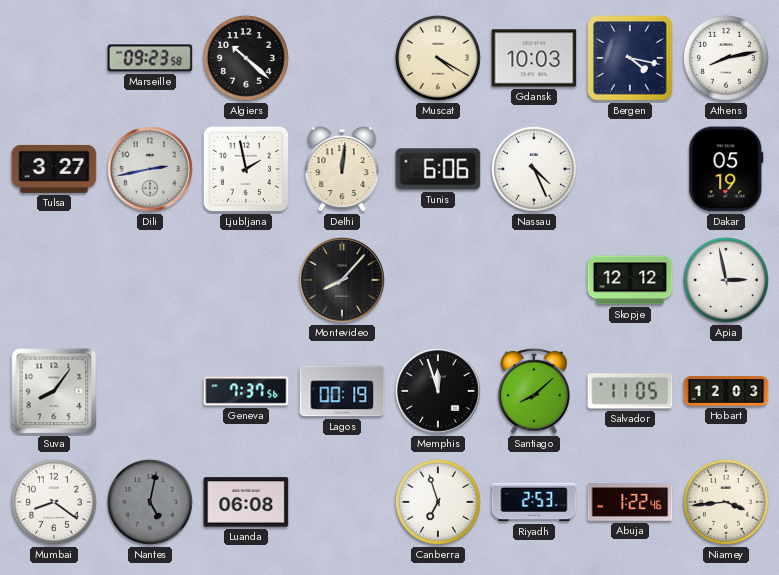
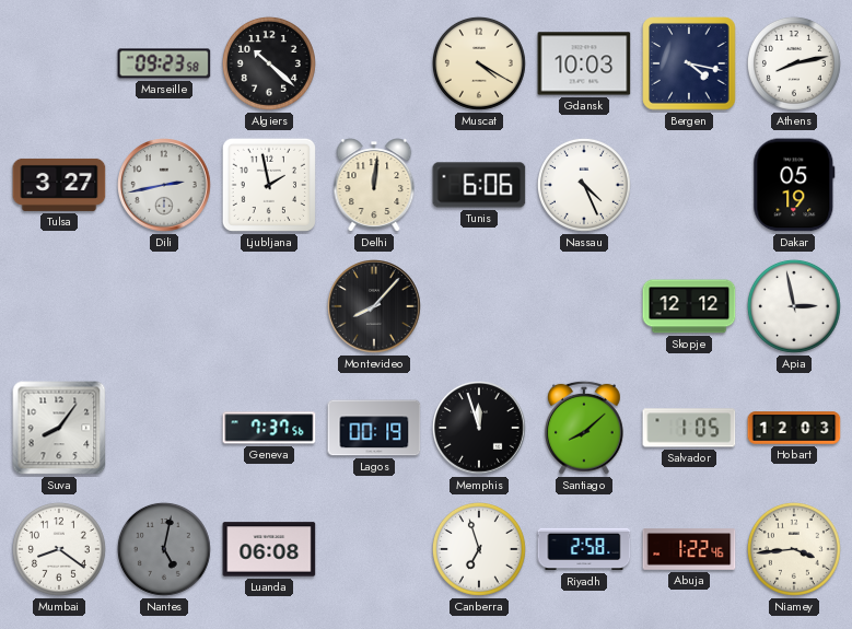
Salvador: 11:05 -> 1:05
Riyadh: 2:53 -> 2:58
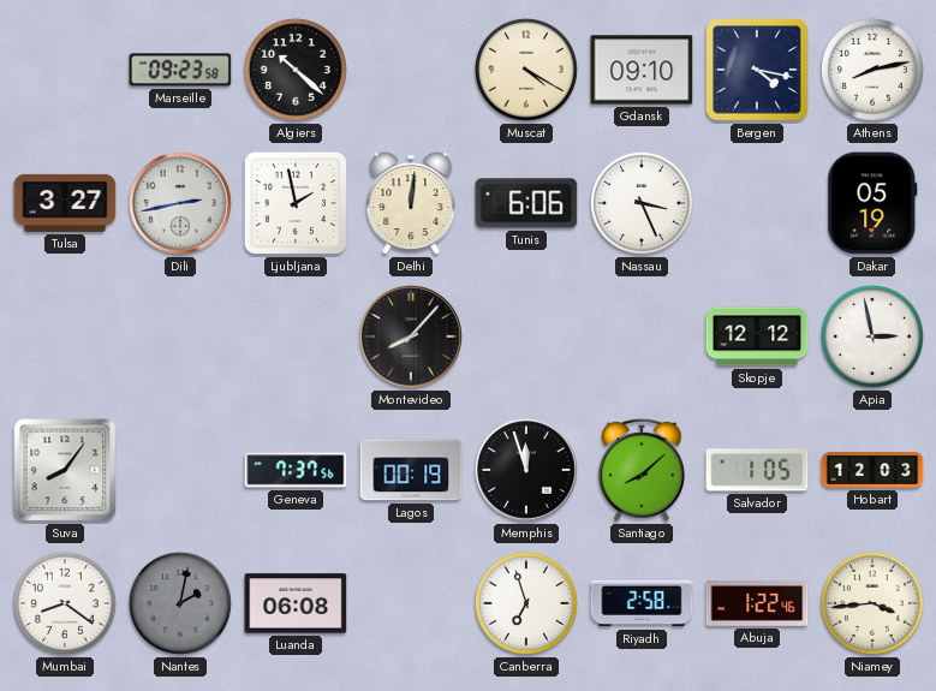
Gdansk: 10:03 -> 09:10
Nassau: 4:26 -> 3:26
Nantes: 5:02 -> 2:02
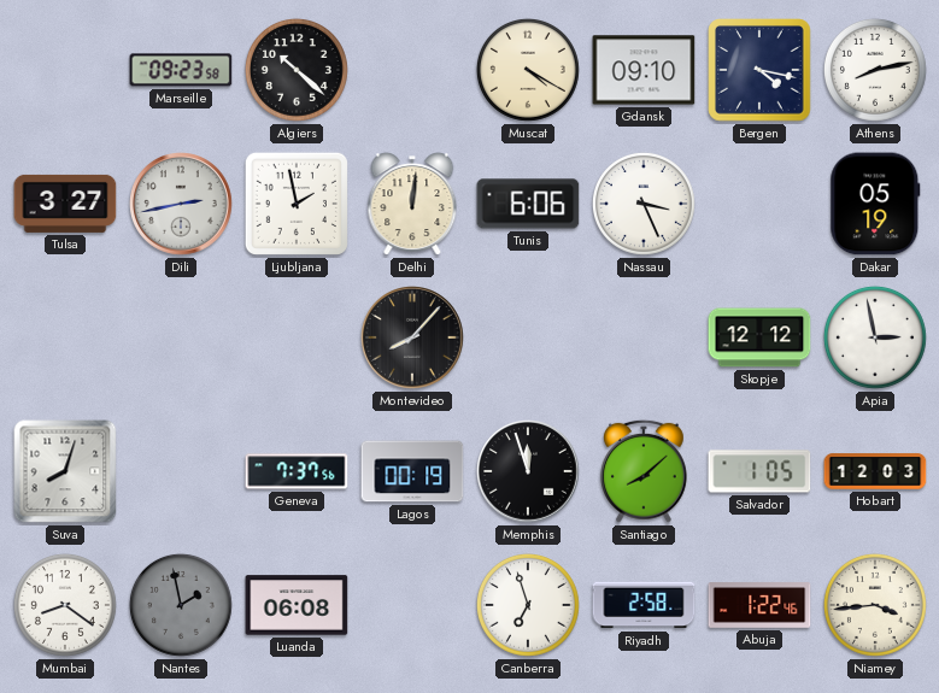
Suva: 8:06 -> 8:03
Nantes: 2:02 -> 1:58
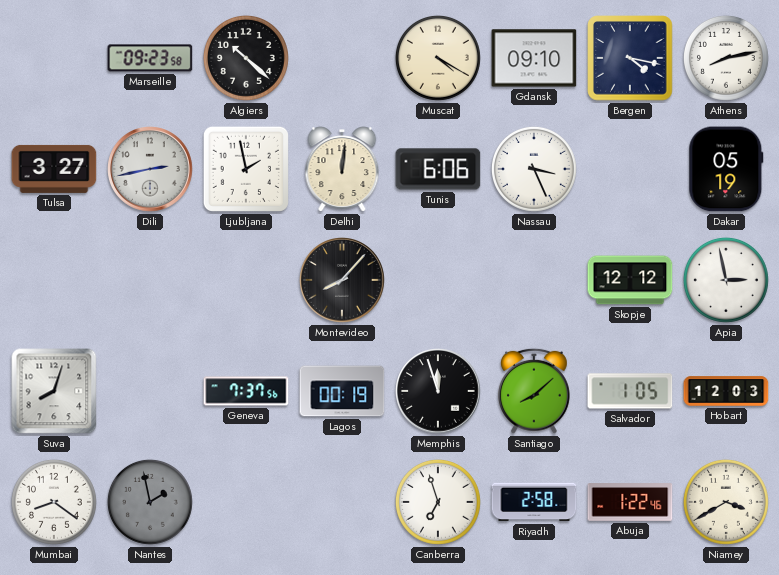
Luanda: 06:08 -> none
Niamey: 3:44 -> 3:40
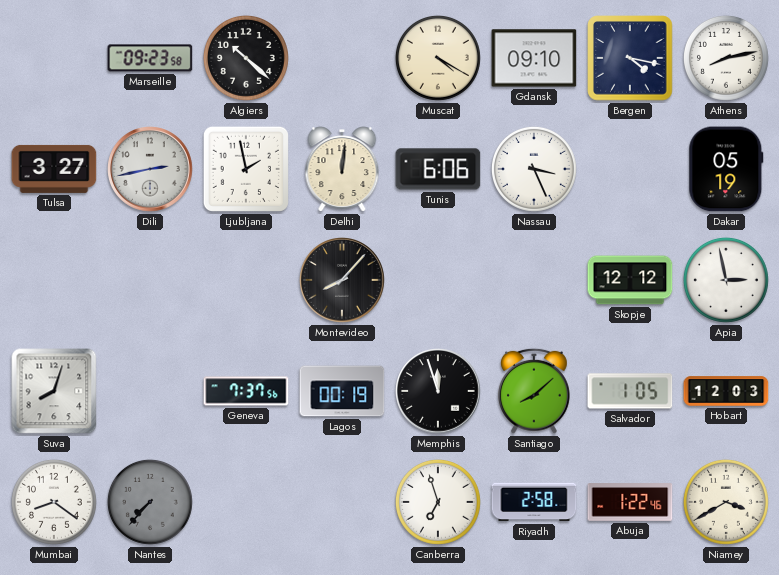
Nantes: 1:58 -> 7:37
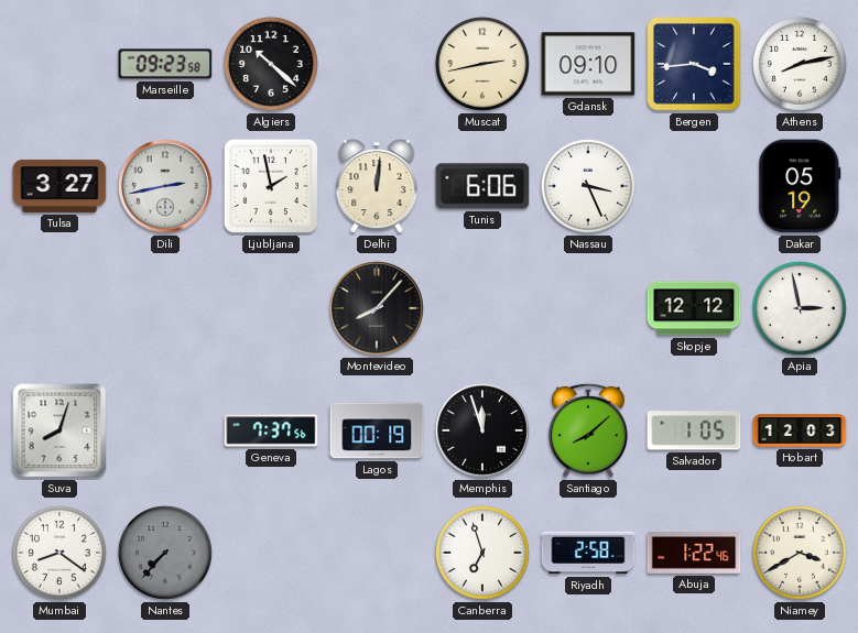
Muscat: 4:20 -> 2:43
Bergen: 4:17 -> 3:44
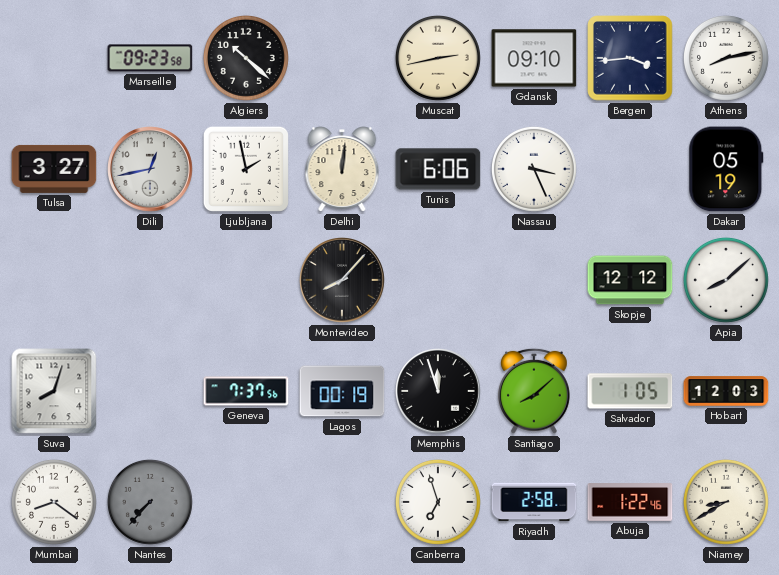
Dili: 2:43 -> 12:43
Apia: 2:58 -> 8:08
Niamey: 3:40 -> 8:40
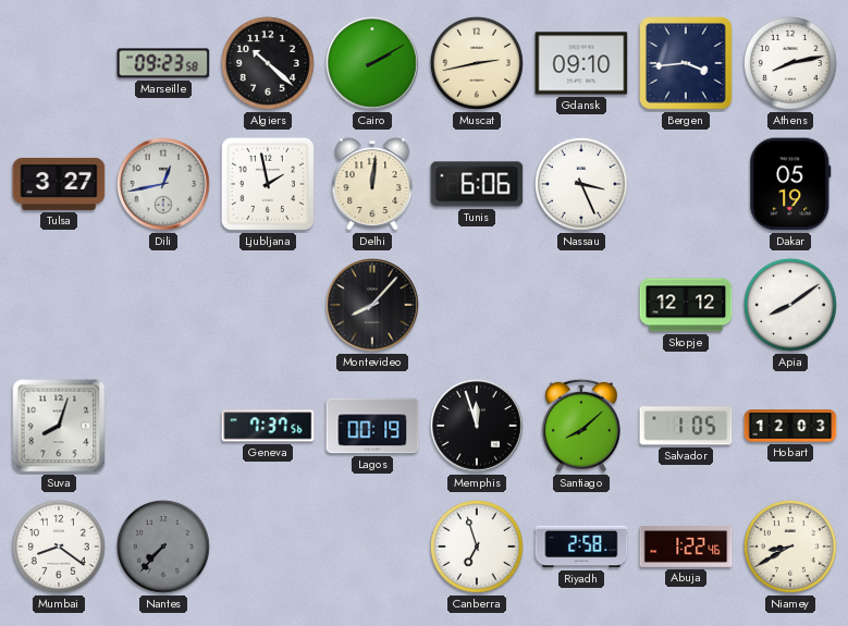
Cairo: none -> 2:10
Apia: 8:08 -> 8:09
